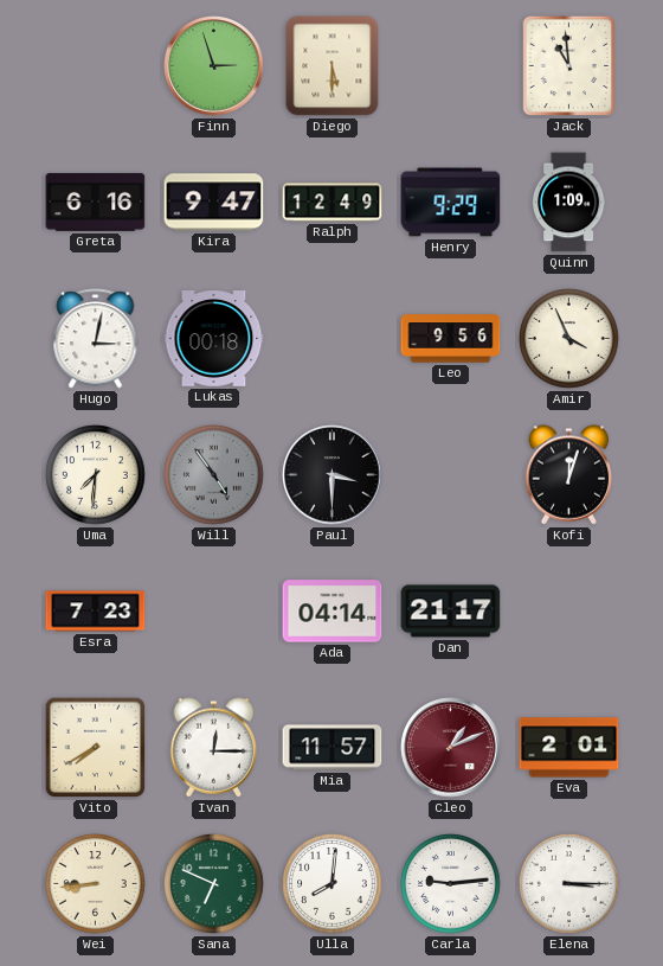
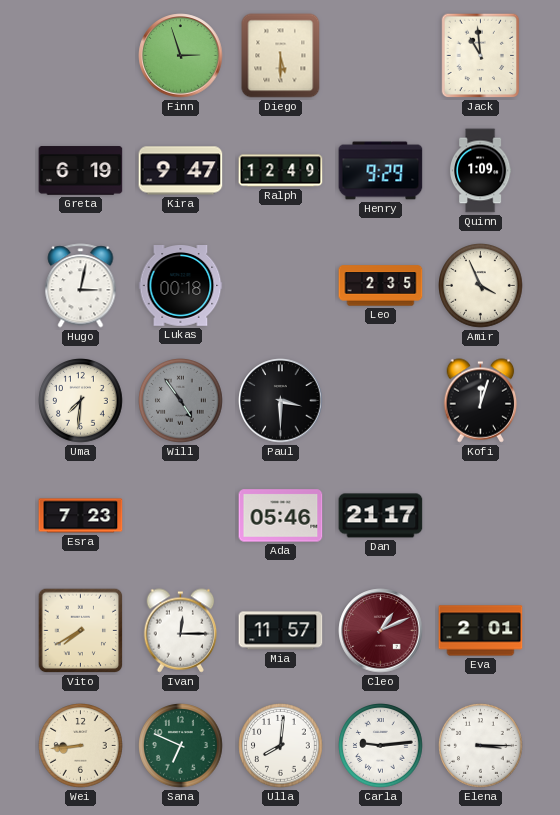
Greta: 6:16 -> 6:19
Leo: 9:56 -> 2:35
Ada: 04:14 -> 05:46
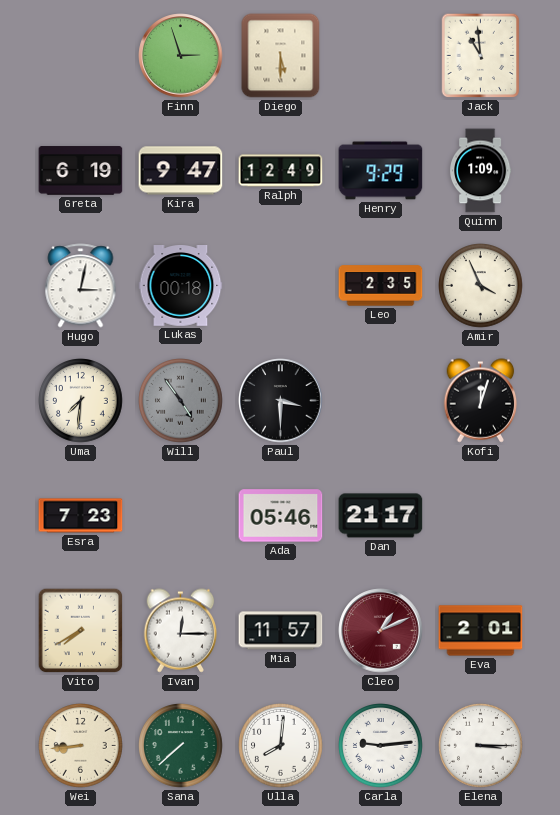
Sana: 6:49 -> 7:38
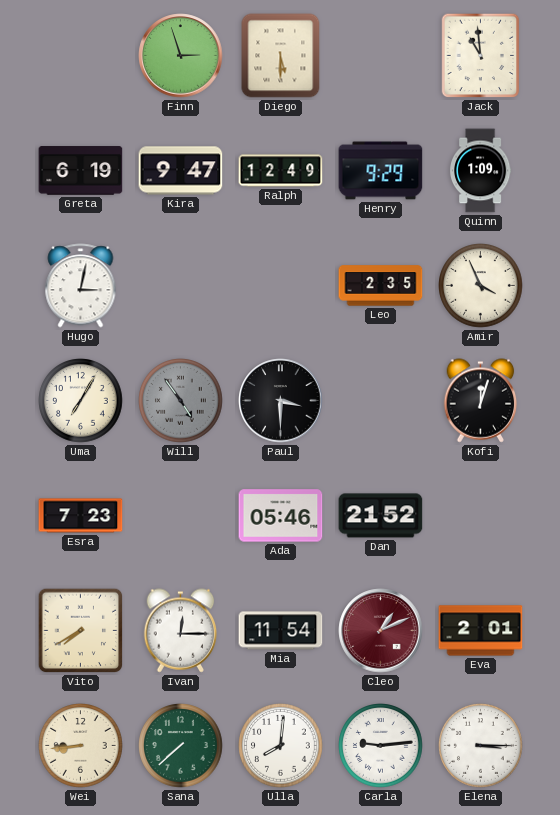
Lukas: 00:18 -> none
Uma: 7:31 -> 7:05
Dan: 21:17 -> 21:52
Mia: 11:57 -> 11:54
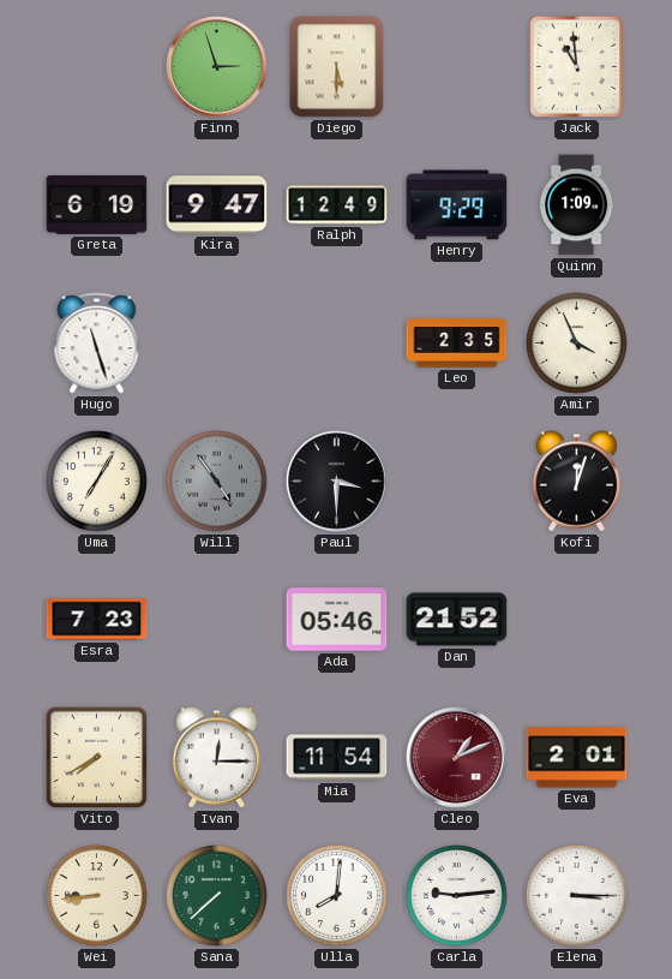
Hugo: 3:02 -> 11:27
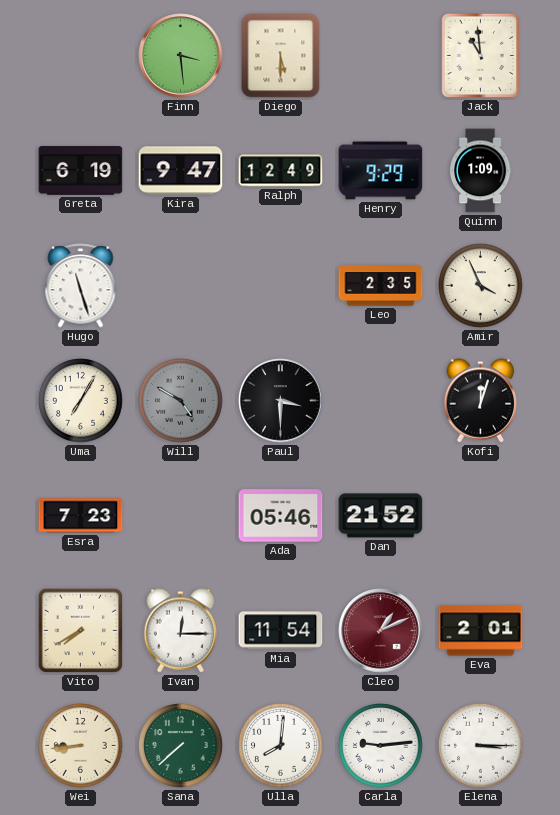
Finn: 2:57 -> 3:29
Will: 4:54 -> 4:50
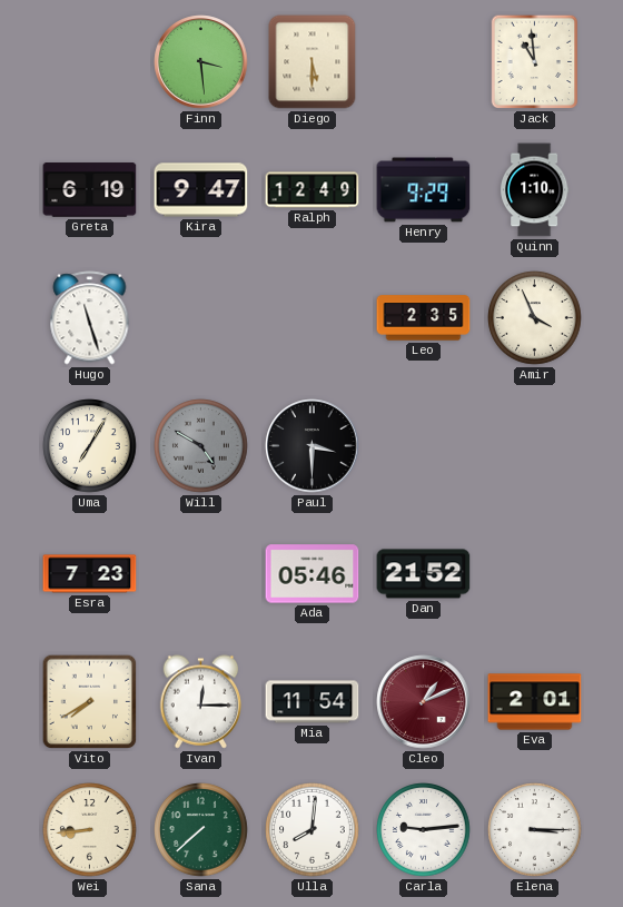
Quinn: 1:09 -> 1:10
Kofi: 12:03 -> none
